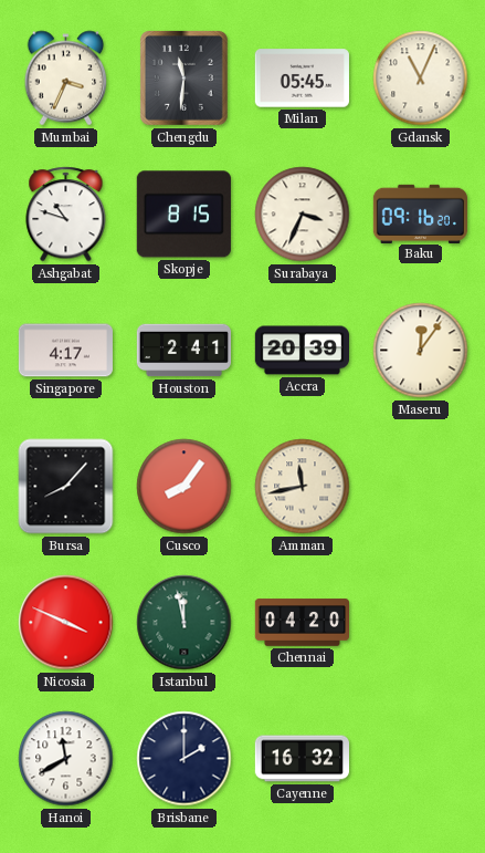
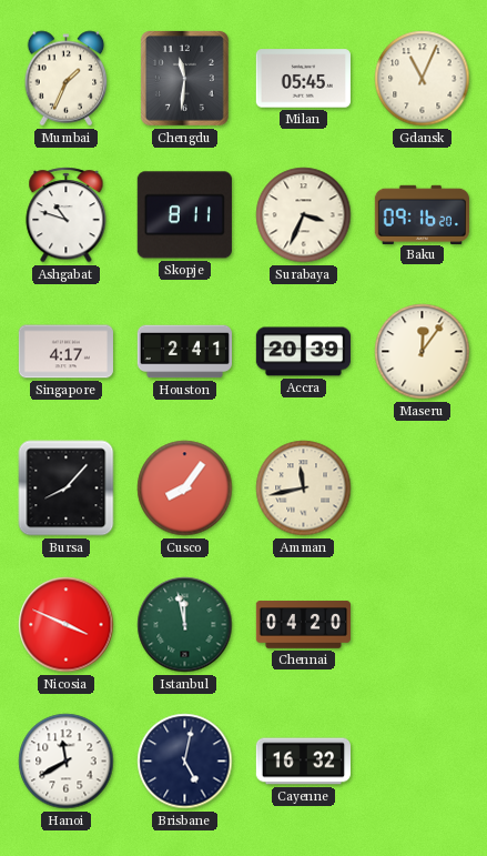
Mumbai: 3:34 -> 1:34
Skopje: 8:15 -> 8:11
Brisbane: 2:00 -> 5:02
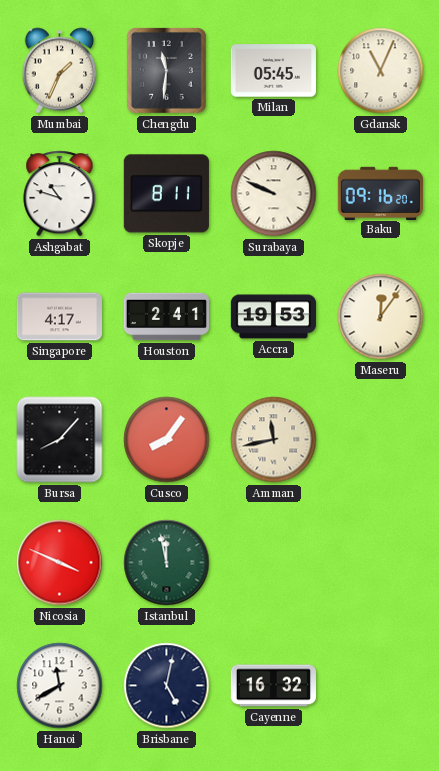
Surabaya: 3:34 -> 9:49
Accra: 20:39 -> 19:53
Chennai: 04:20 -> none
